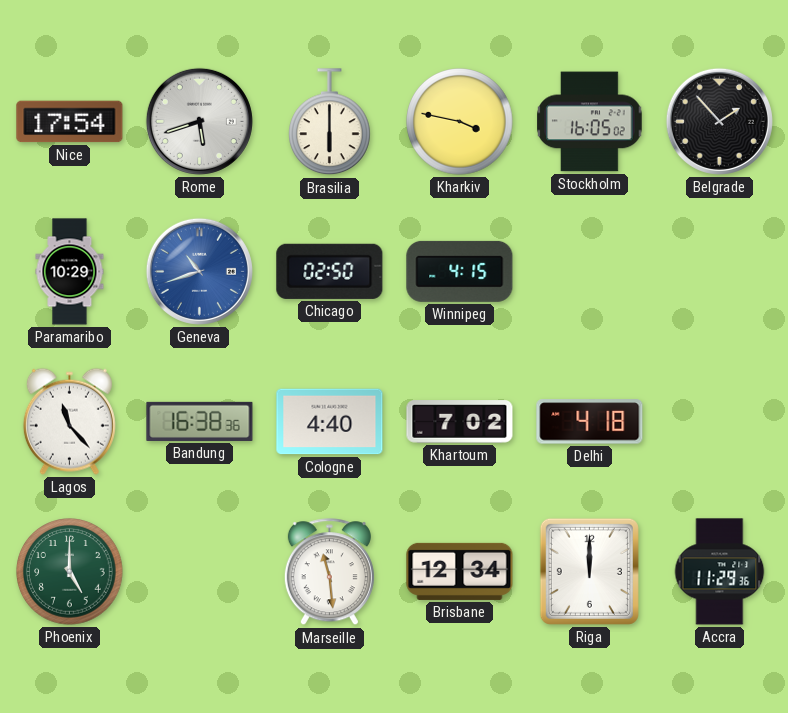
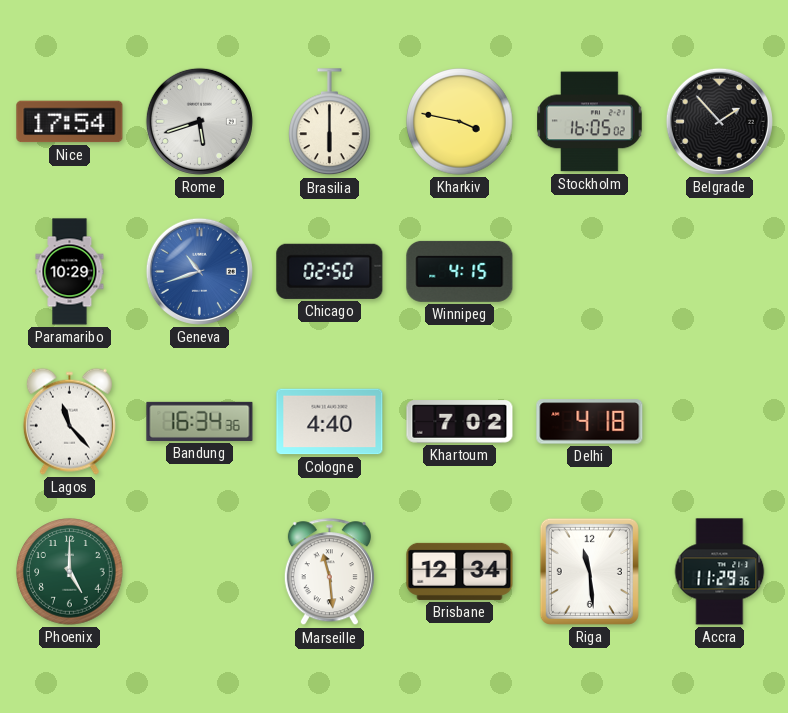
Bandung: 16:38 -> 16:34
Riga: 12:00 -> 11:29
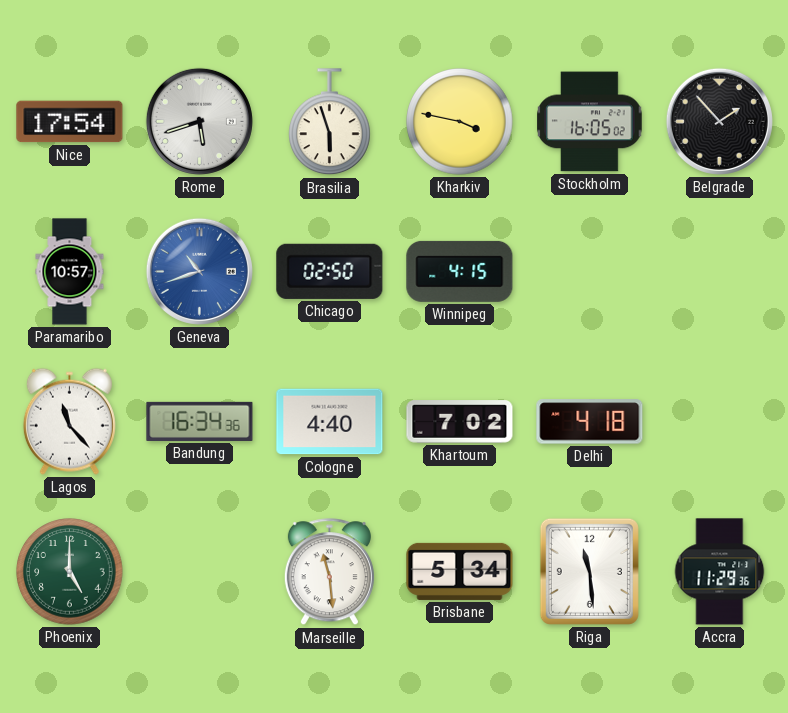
Brasilia: 6:00 -> 5:57
Paramaribo: 10:29 -> 10:57
Brisbane: 12:34 -> 5:34
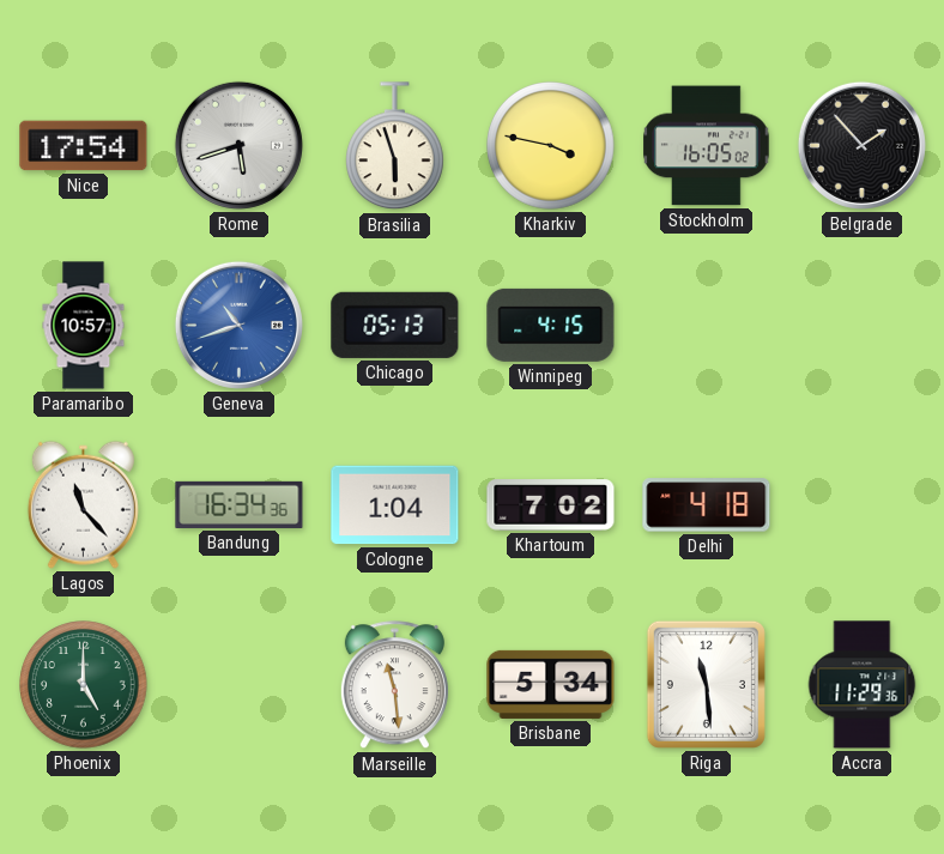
Chicago: 02:50 -> 05:13
Cologne: 4:40 -> 1:04
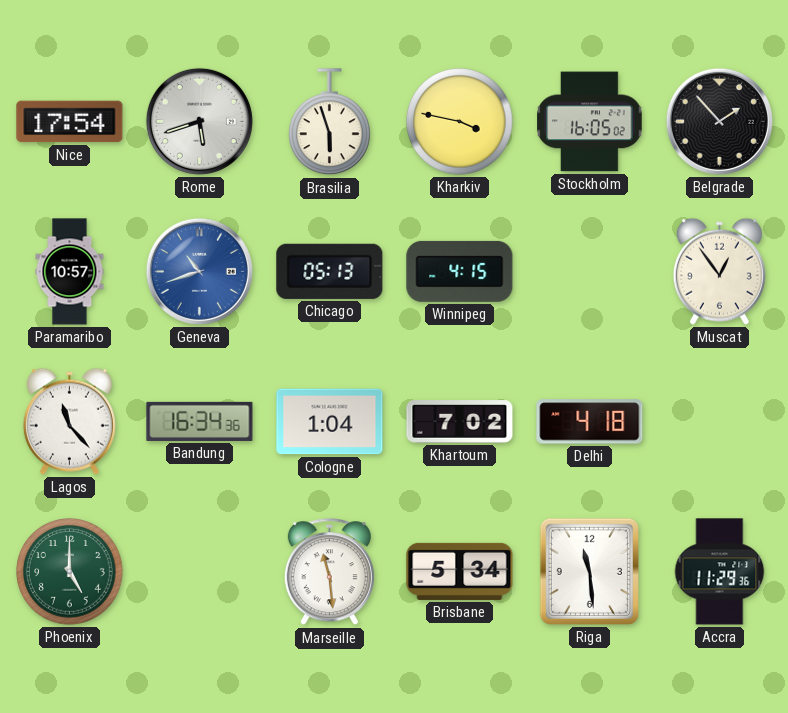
Muscat: none -> 12:54
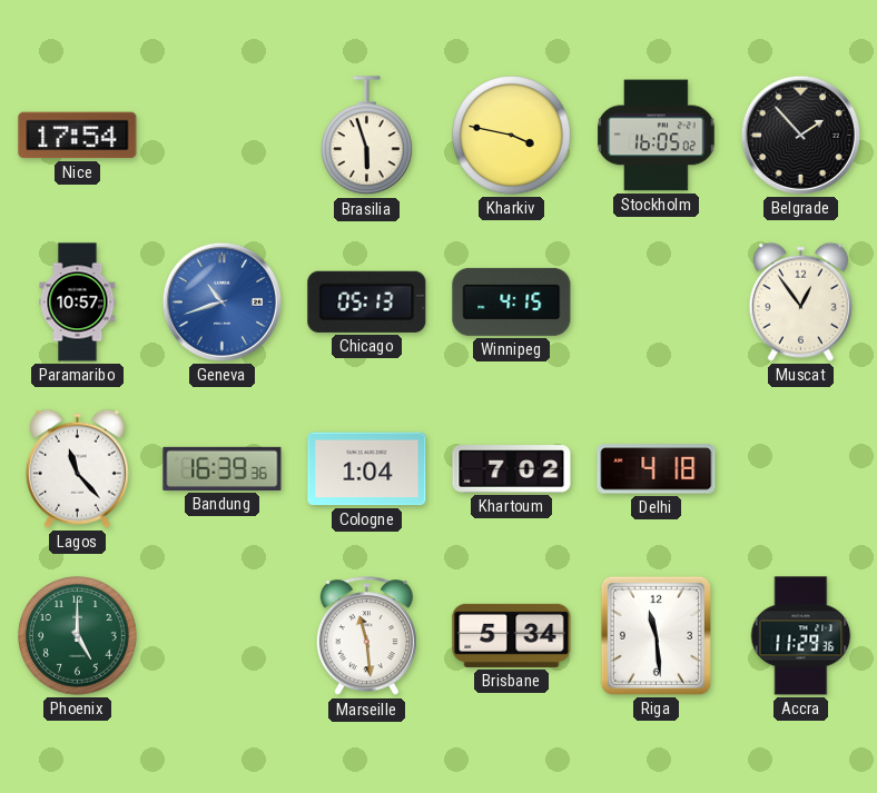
Rome: 5:42 -> none
Bandung: 16:34 -> 16:39
